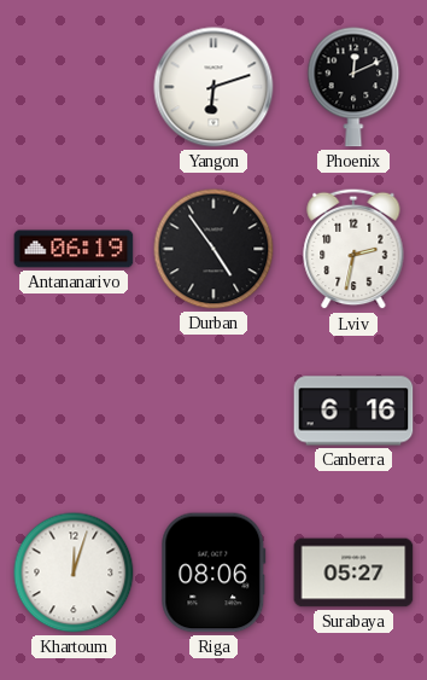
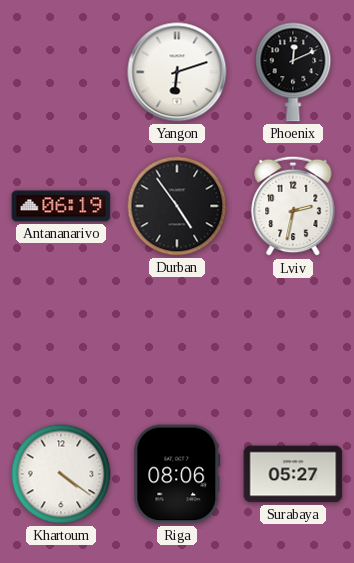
Canberra: 6:16 -> none
Khartoum: 12:03 -> 4:21
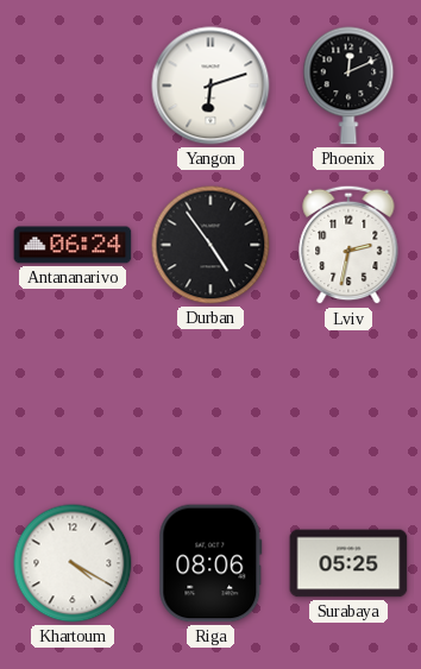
Antananarivo: 06:19 -> 06:24
Khartoum: 4:21 -> 4:20
Surabaya: 05:27 -> 05:25
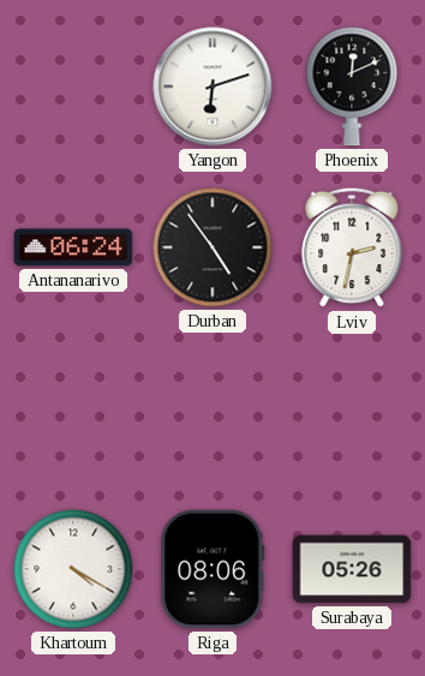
Surabaya: 05:25 -> 05:26
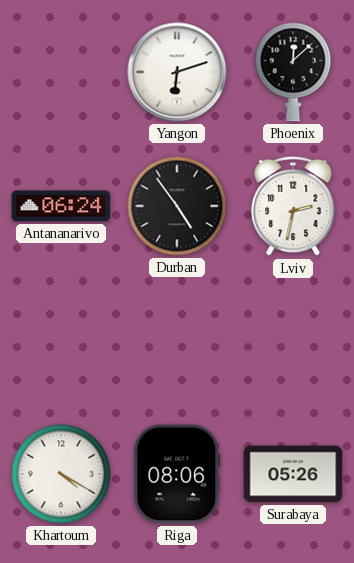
Phoenix: 12:11 -> 12:08
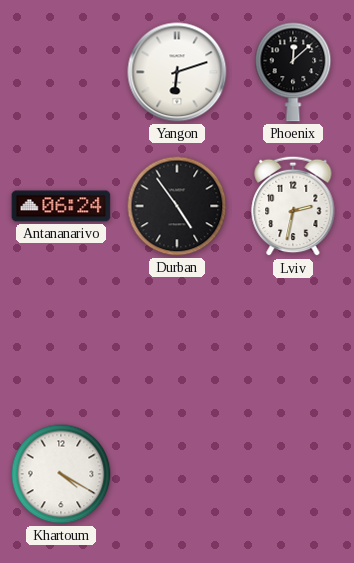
Riga: 08:06 -> none
Surabaya: 05:26 -> none
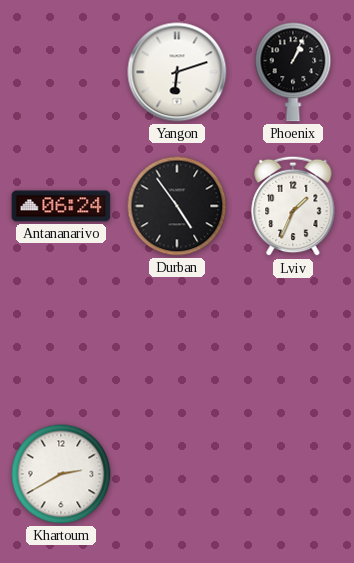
Phoenix: 12:08 -> 1:04
Lviv: 2:32 -> 1:34
Khartoum: 4:20 -> 2:40
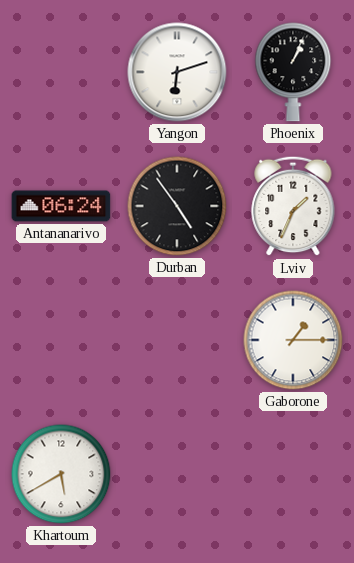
Gaborone: none -> 1:15
Khartoum: 2:40 -> 5:40
